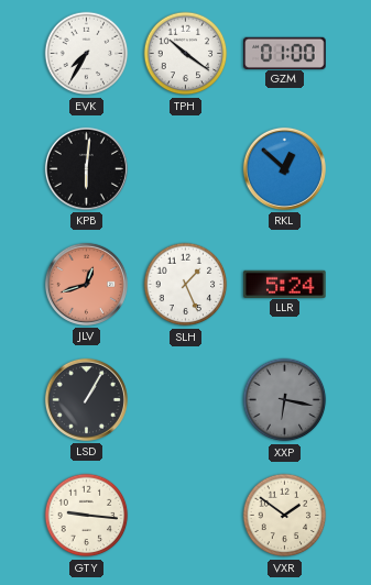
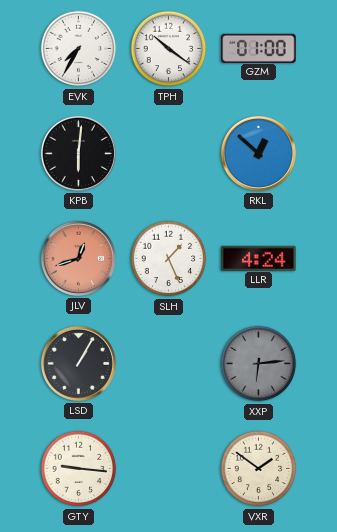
LLR: 5:24 -> 4:24
XXP: 6:17 -> 6:14
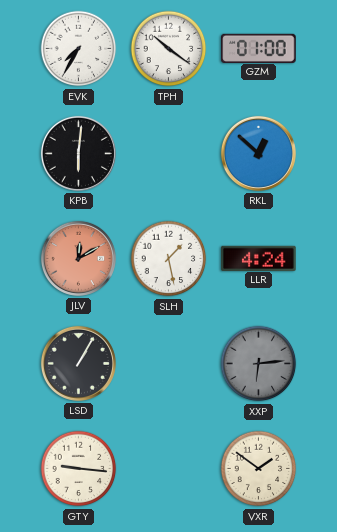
JLV: 12:42 -> 12:10
SLH: 1:26 -> 1:28
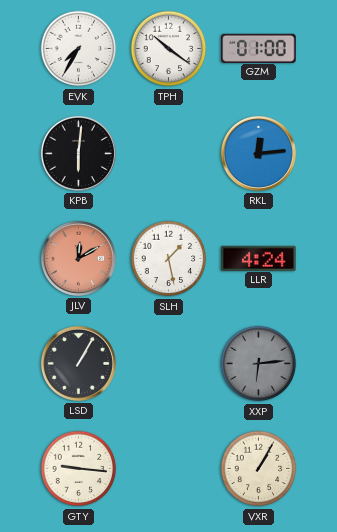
RKL: 12:52 -> 12:14
VXR: 1:51 -> 1:05
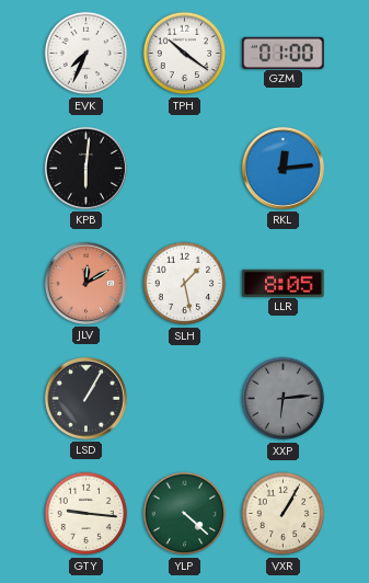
EVK: 7:35 -> 7:34
LLR: 4:24 -> 8:05
YLP: none -> 4:22
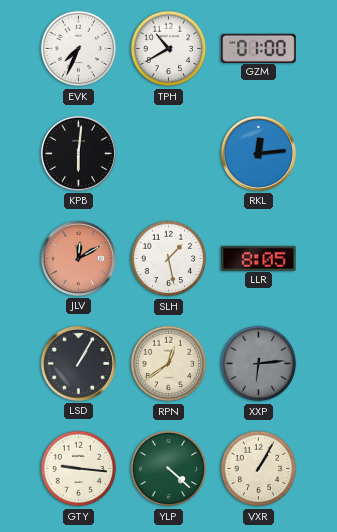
TPH: 10:21 -> 10:40
RPN: none -> 12:39
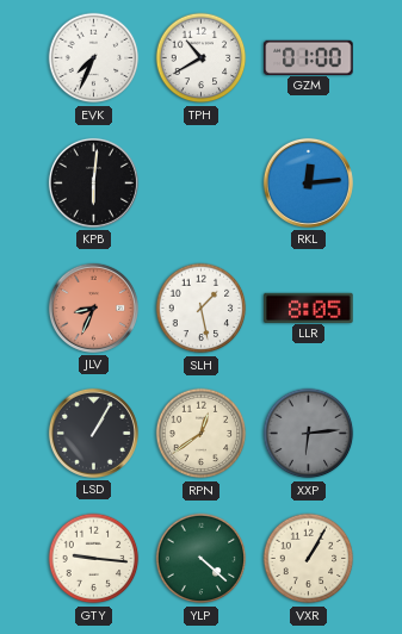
JLV: 12:10 -> 8:34
